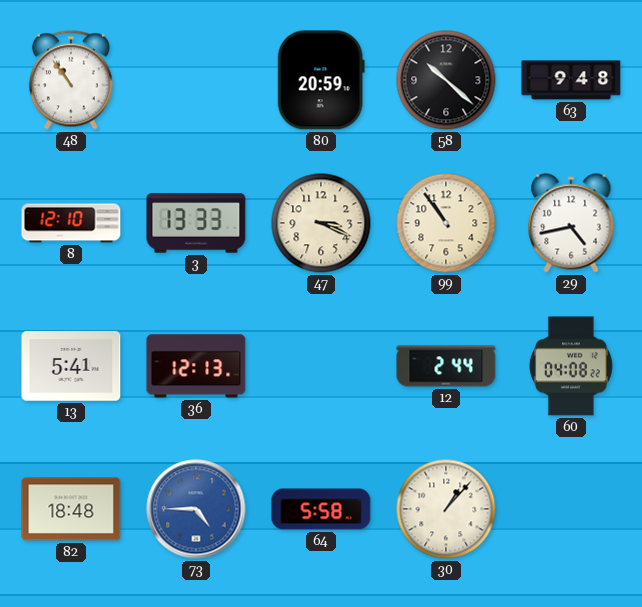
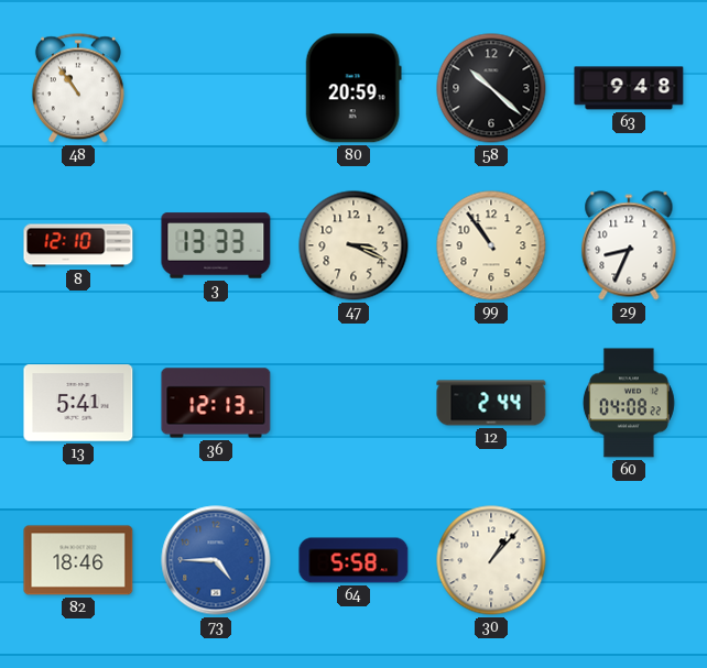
29: 4:43 -> 8:34
82: 18:48 -> 18:46
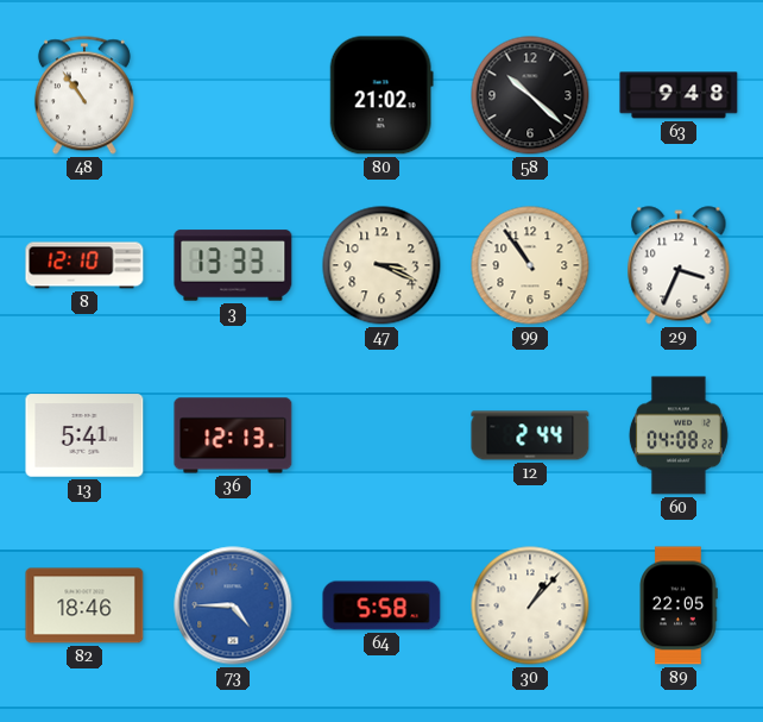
80: 20:59 -> 21:02
29: 8:34 -> 3:34
89: none -> 22:05
